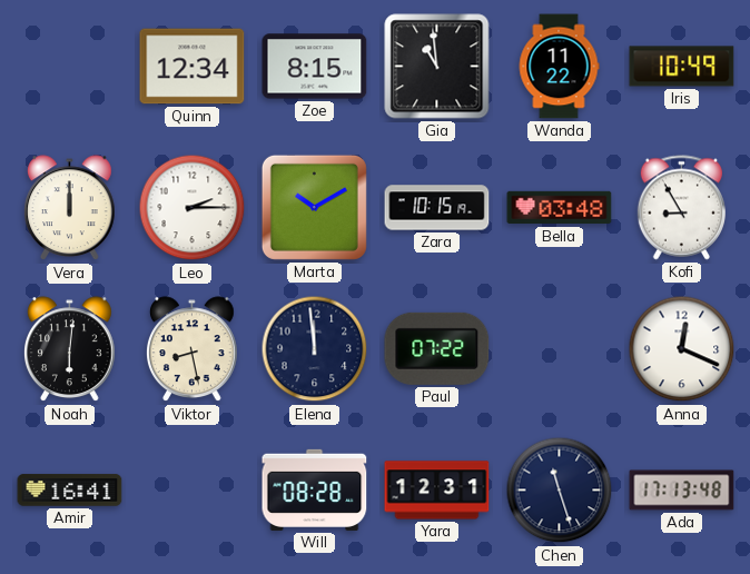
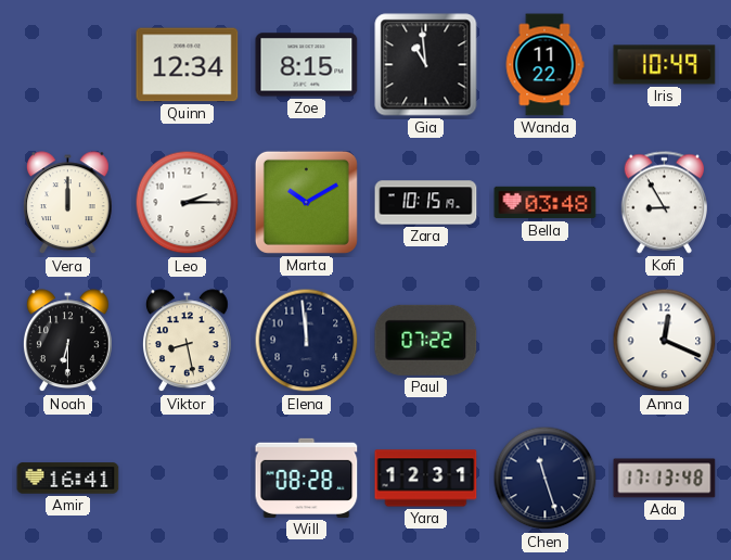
Noah: 6:01 -> 6:30
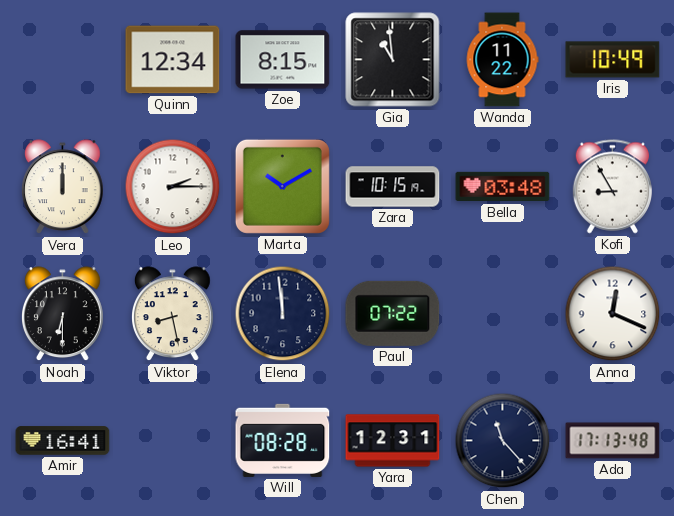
Chen: 11:27 -> 11:23
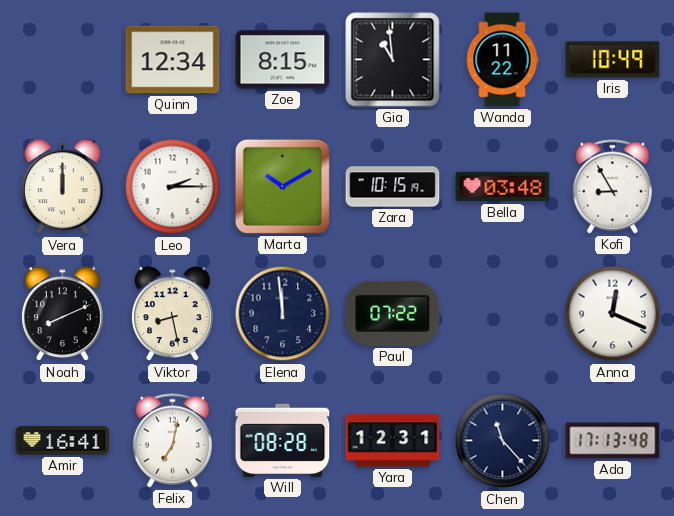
Noah: 6:30 -> 8:11
Felix: none -> 7:02
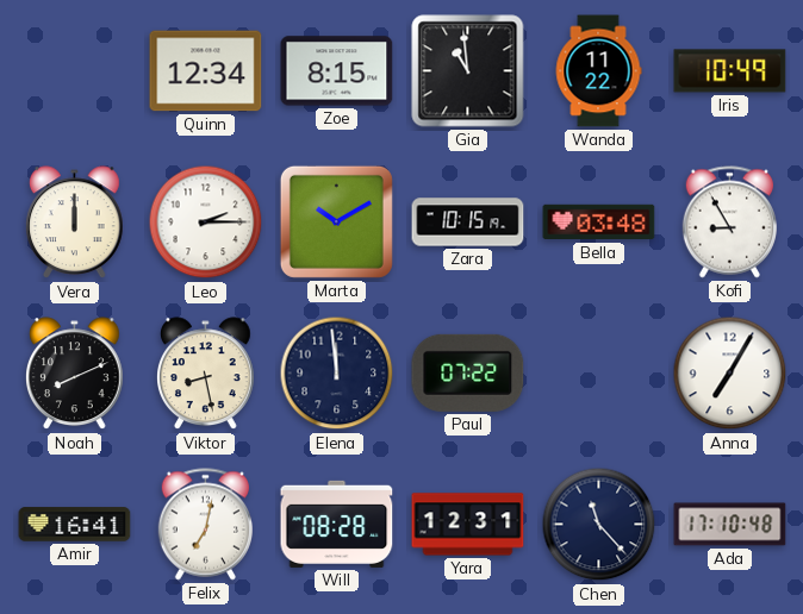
Anna: 12:19 -> 7:05
Ada: 17:13 -> 17:10
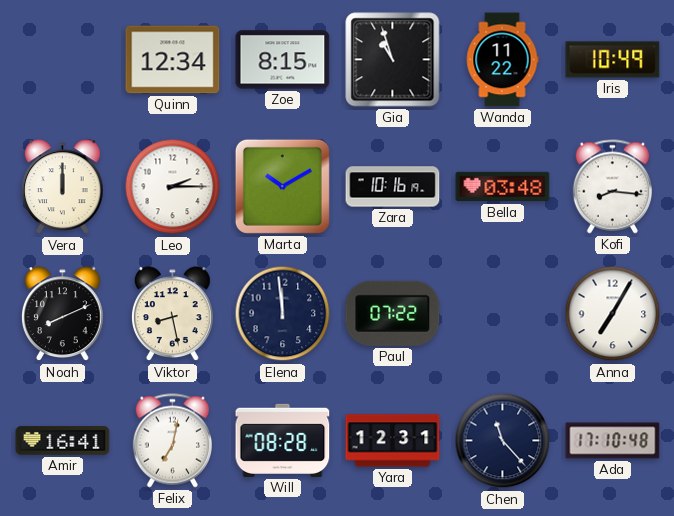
Gia: 10:59 -> 10:57
Zara: 10:15 -> 10:16
Kofi: 8:55 -> 8:16
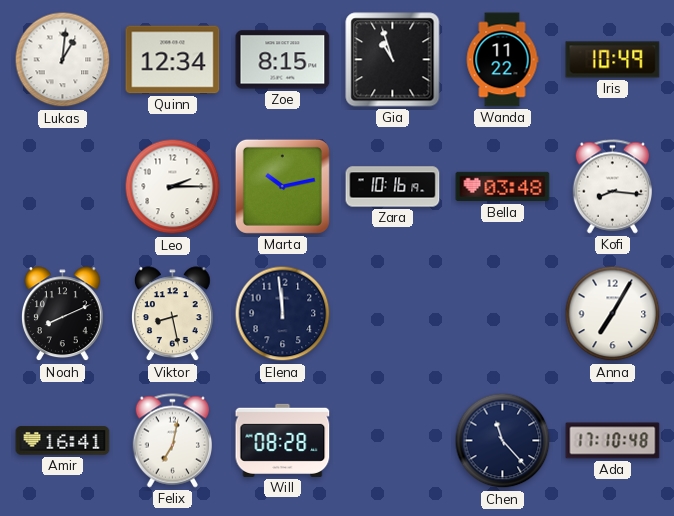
Lukas: none -> 1:01
Vera: 12:00 -> none
Marta: 10:10 -> 10:13
Paul: 07:22 -> none
Yara: 12:31 -> none
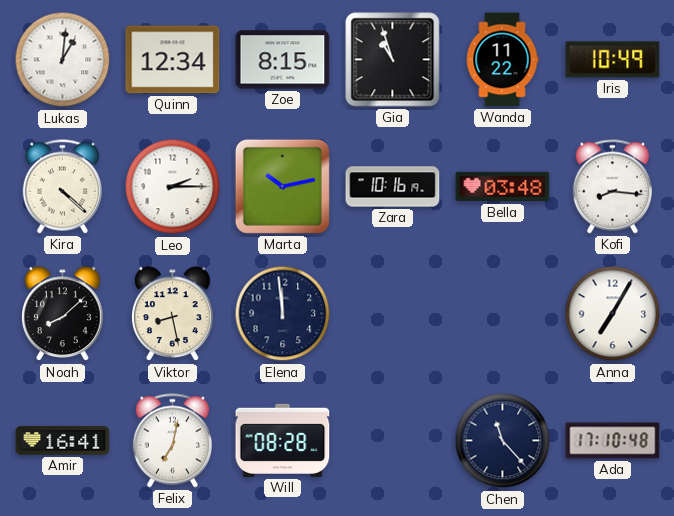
Kira: none -> 4:22
Noah: 8:11 -> 8:08
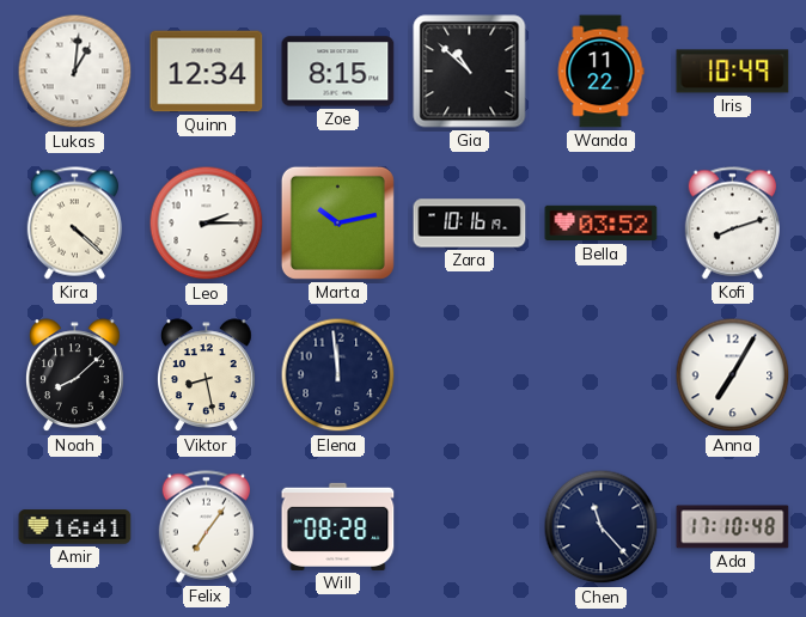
Gia: 10:57 -> 10:52
Bella: 03:48 -> 03:52
Kofi: 8:16 -> 8:12
Felix: 7:02 -> 7:06
